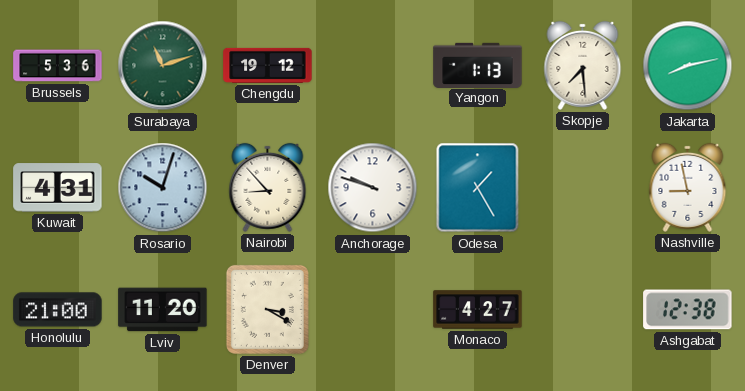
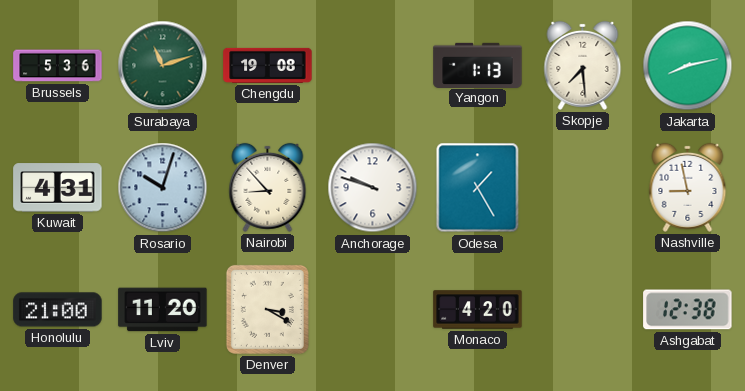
Chengdu: 19:12 -> 19:08
Monaco: 4:27 -> 4:20
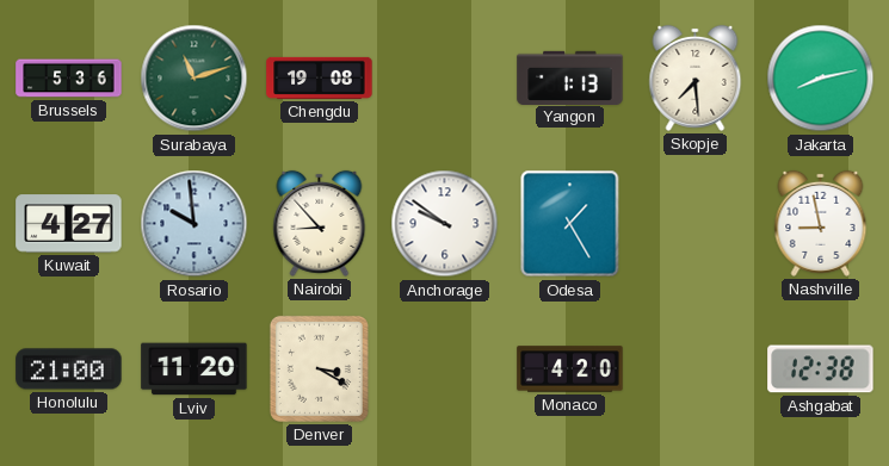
Kuwait: 4:31 -> 4:27
Rosario: 10:03 -> 9:59
Anchorage: 9:48 -> 9:51
